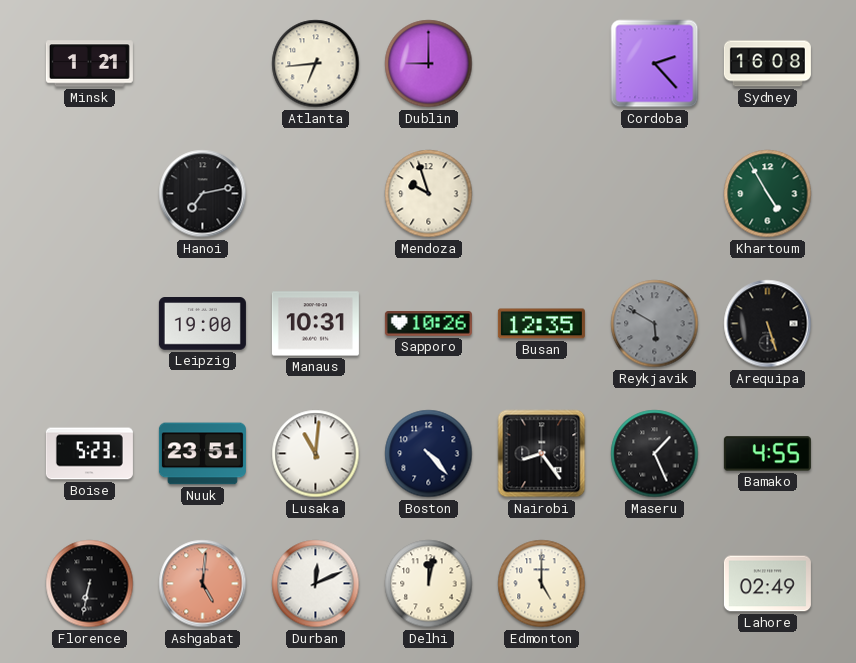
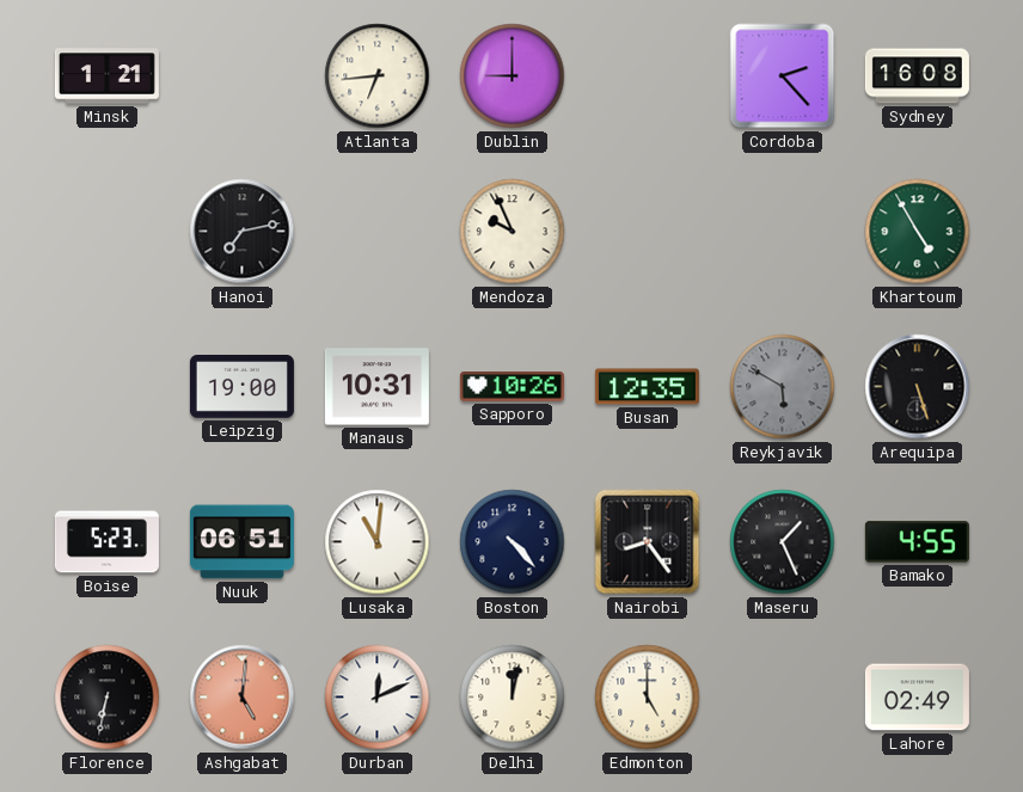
Mendoza: 9:57 -> 9:56
Nuuk: 23:51 -> 06:51
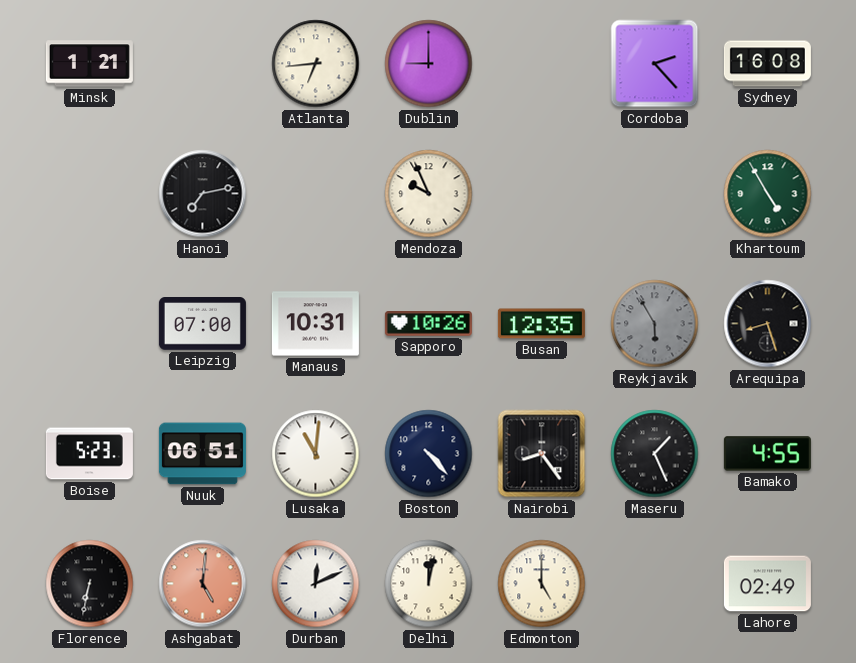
Leipzig: 19:00 -> 07:00
Reykjavik: 5:50 -> 5:55
Arequipa: 5:27 -> 8:27
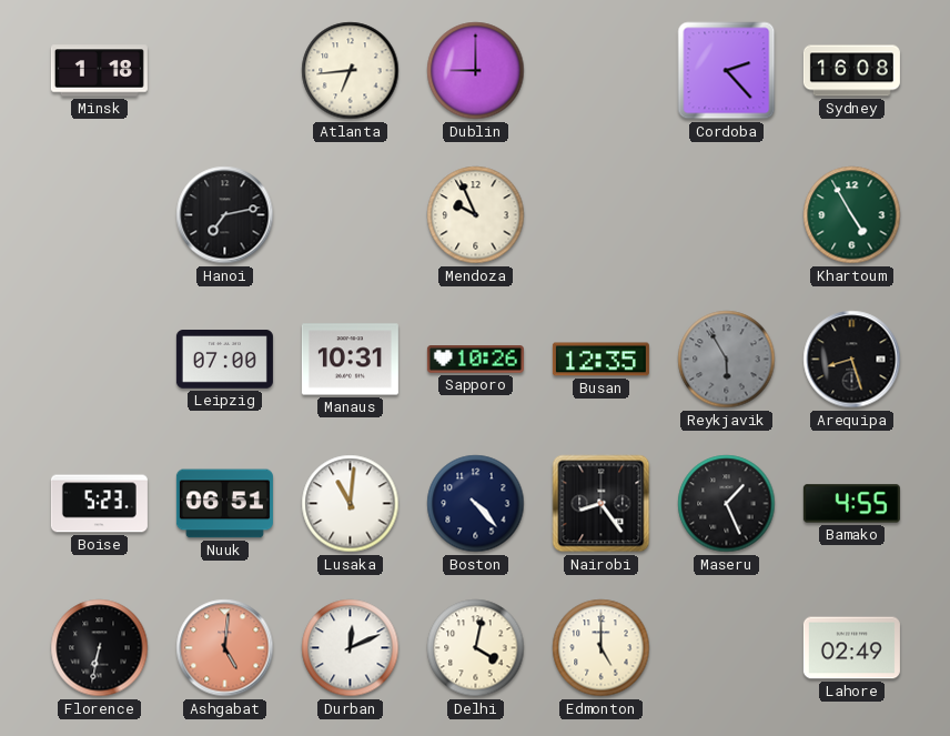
Minsk: 1:21 -> 1:18
Delhi: 12:02 -> 4:02
